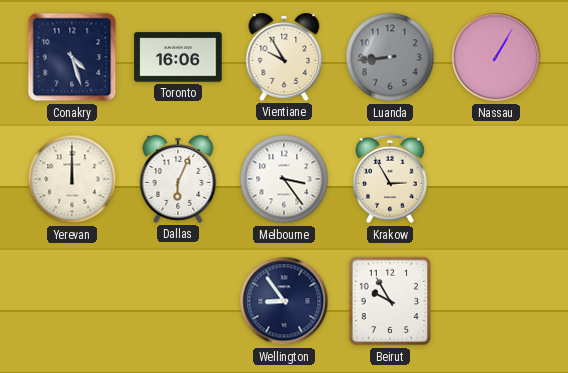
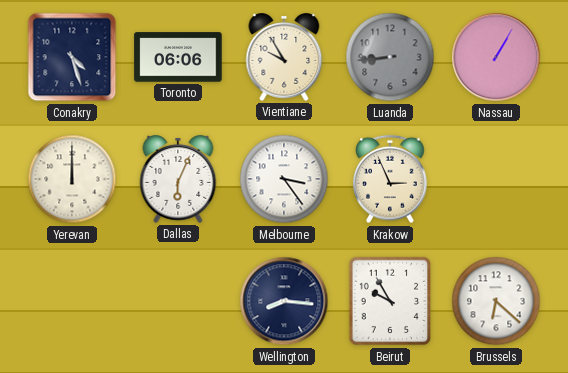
Toronto: 16:06 -> 06:06
Krakow: 2:55 -> 2:56
Wellington: 8:54 -> 8:16
Brussels: none -> 6:22
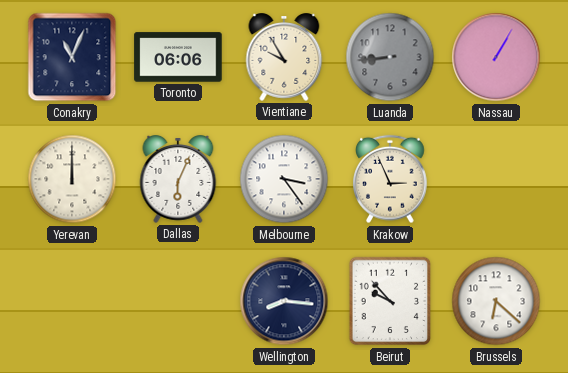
Conakry: 4:27 -> 11:04
Beirut: 9:55 -> 9:53
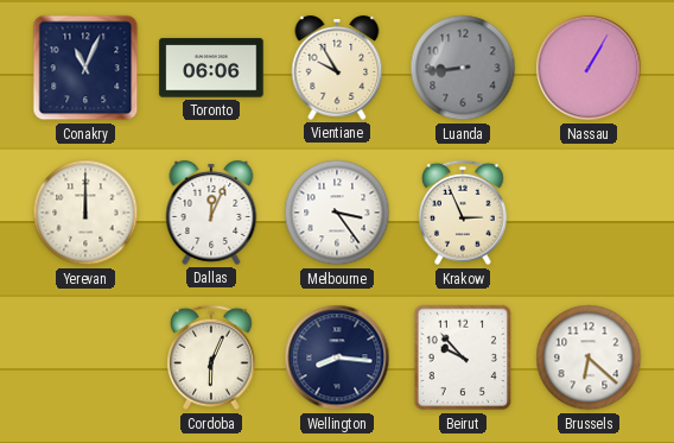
Dallas: 6:04 -> 12:04
Cordoba: none -> 6:04
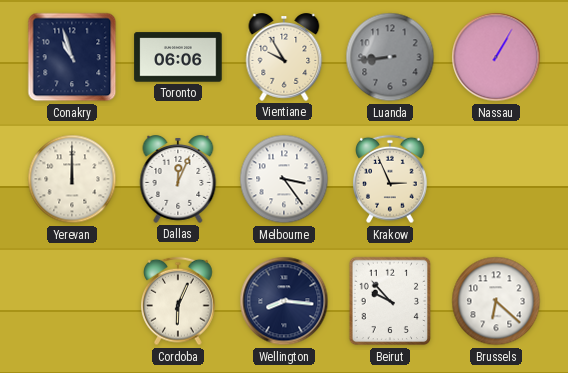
Conakry: 11:04 -> 10:57
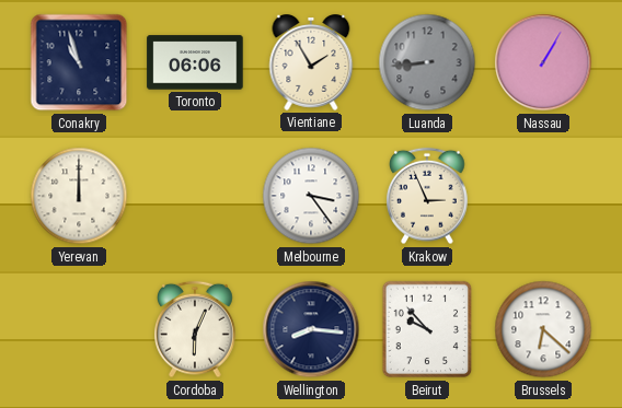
Vientiane: 9:55 -> 1:55
Dallas: 12:04 -> none
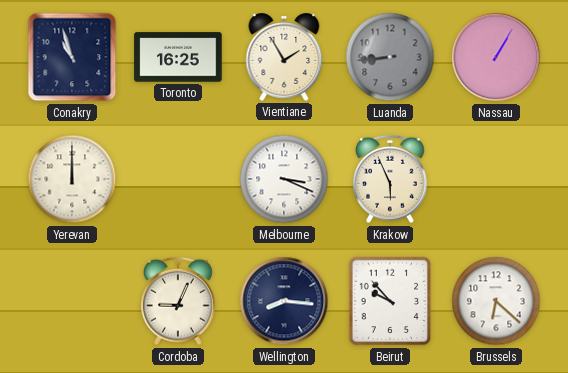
Toronto: 06:06 -> 16:25
Melbourne: 3:24 -> 3:19
Krakow: 2:56 -> 5:56
Cordoba: 6:04 -> 9:04
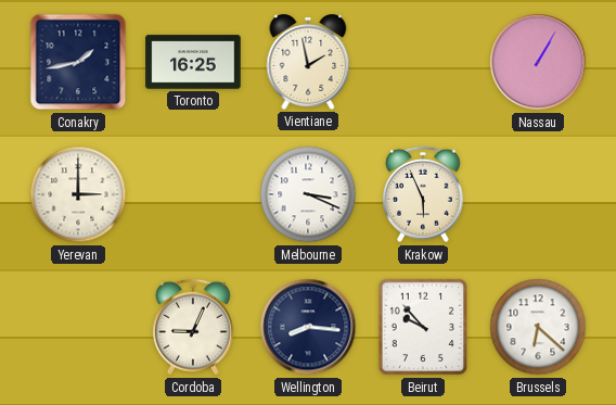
Conakry: 10:57 -> 1:43
Vientiane: 1:55 -> 1:58
Luanda: 8:44 -> none
Yerevan: 12:00 -> 3:00
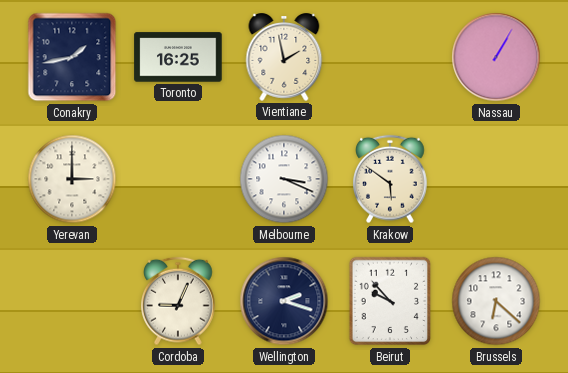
Krakow: 5:56 -> 5:51
Wellington: 8:16 -> 2:18
